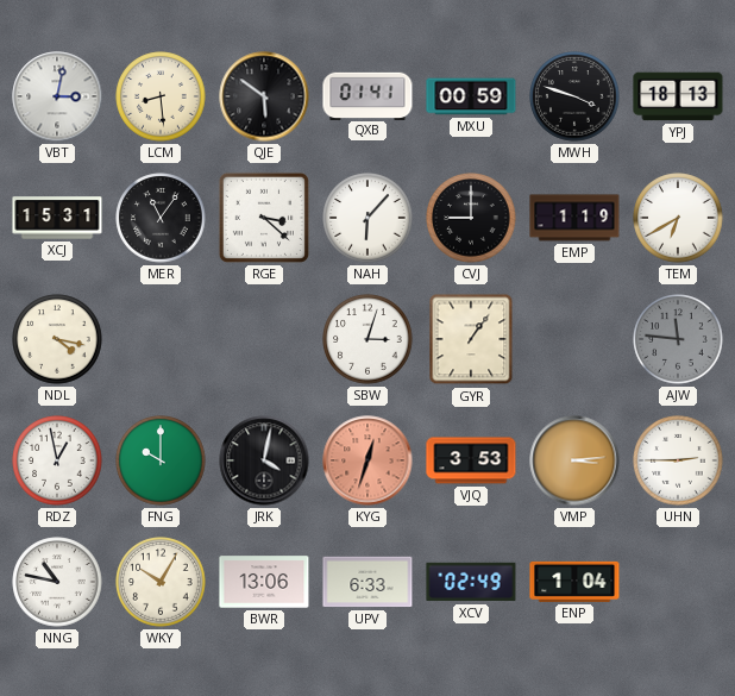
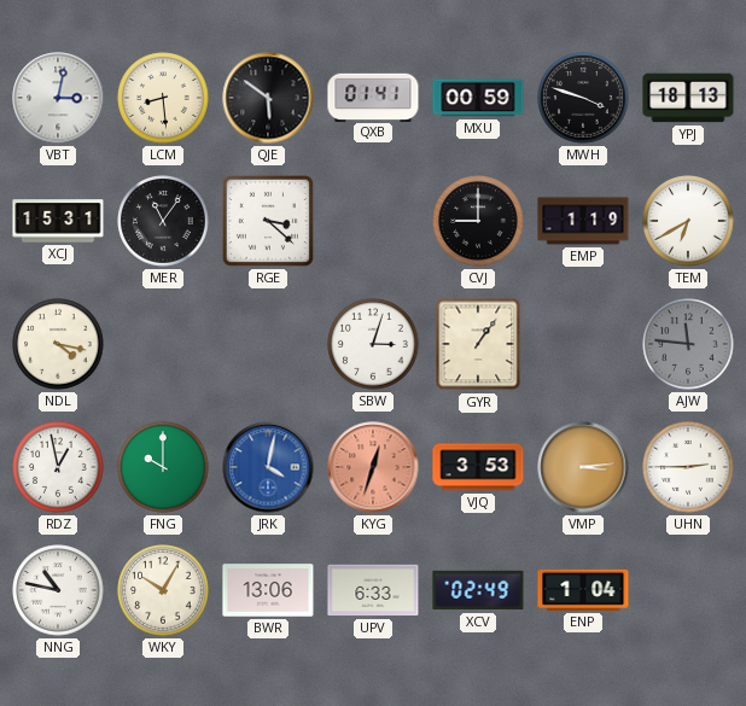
NAH: 6:07 -> none
JRK dial: black -> blue
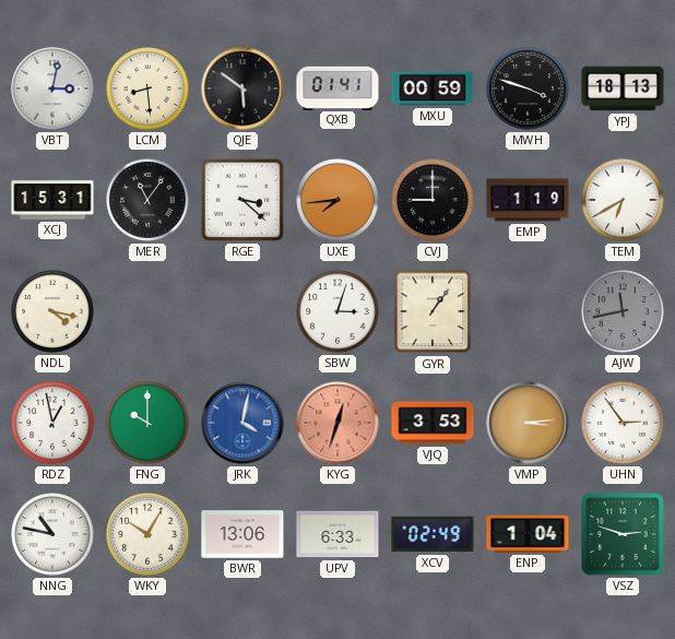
UXE: none -> 7:44
AJW: 11:46 -> 11:43
UHN: 2:45 -> 2:54
VSZ: none -> 2:48
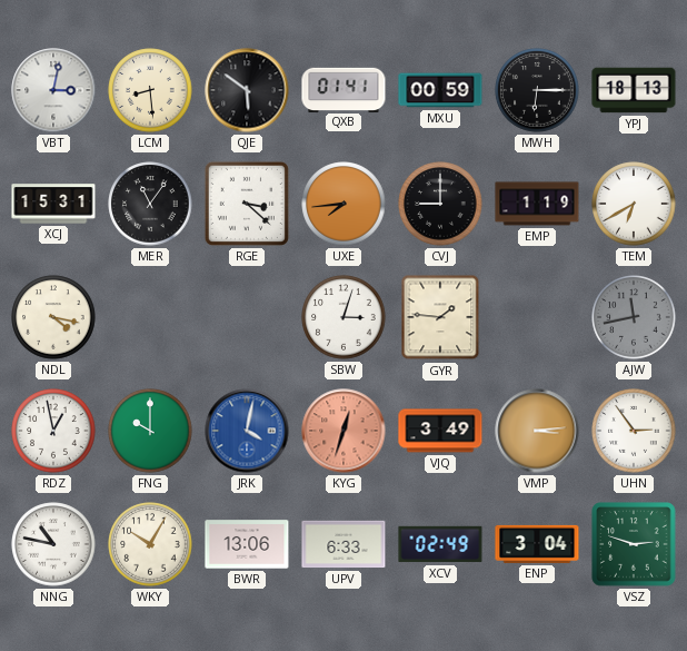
MWH: 3:48 -> 6:15
GYR: 1:06 -> 1:46
VJQ: 3:53 -> 3:49
ENP: 1:04 -> 3:04
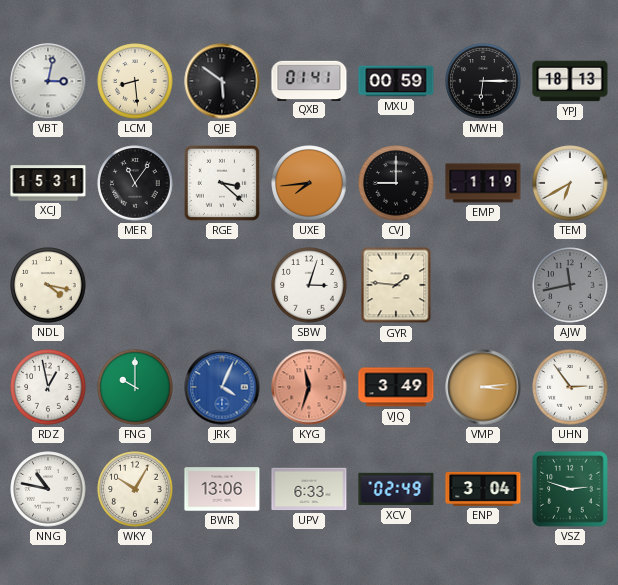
JRK: 4:02 -> 4:04
KYG: 12:33 -> 11:33
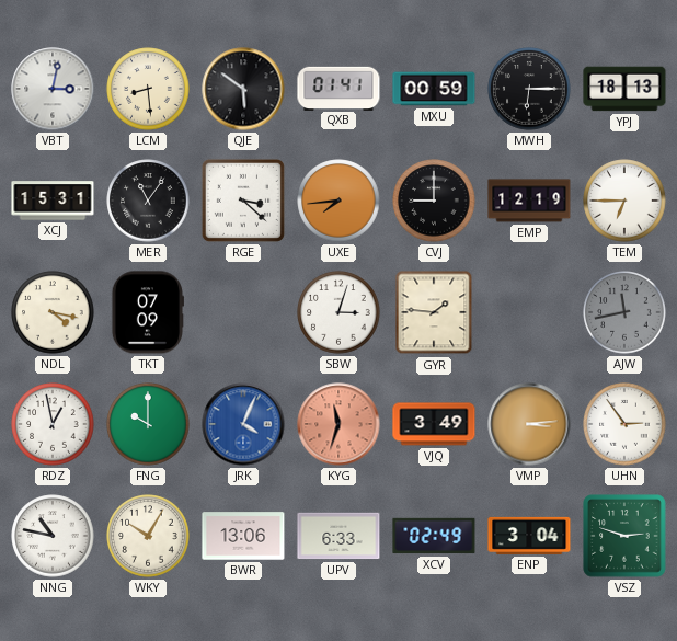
EMP: 1:19 -> 12:19
TEM: 6:40 -> 6:45
TKT: none -> 07:09
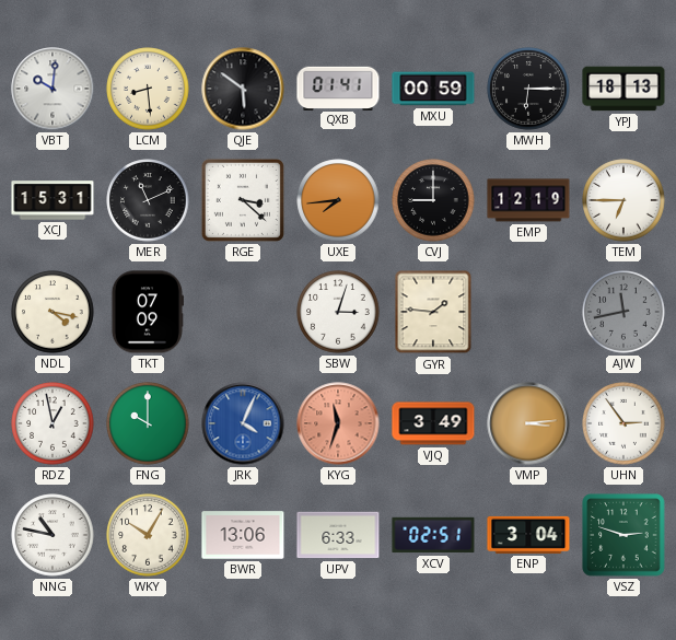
VBT: 3:02 -> 10:01
MER: 11:06 -> 11:11
XCV: 02:49 -> 02:51
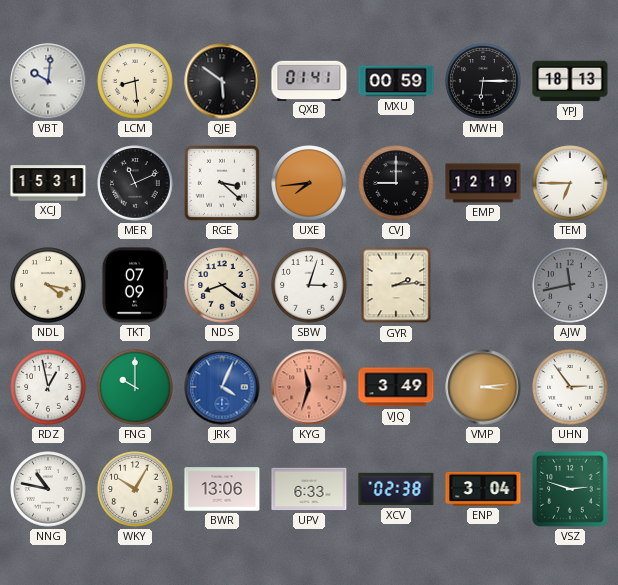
NDS: none -> 8:21
GYR: 1:46 -> 2:14
XCV: 02:51 -> 02:38
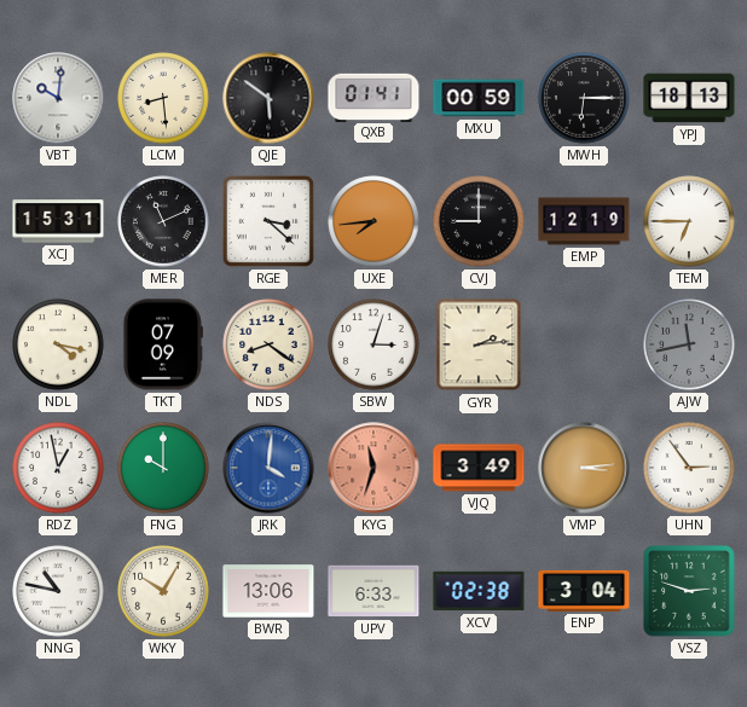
JRK: 4:04 -> 4:01
